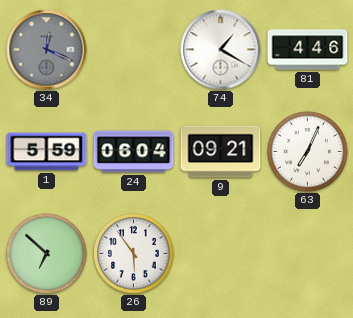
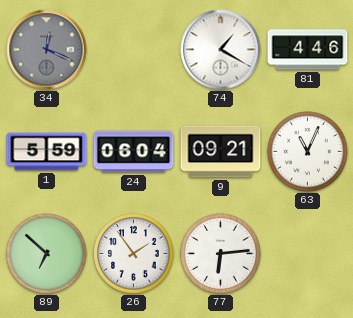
63: 7:04 -> 11:04
26: 5:54 -> 1:54
77: none -> 6:14
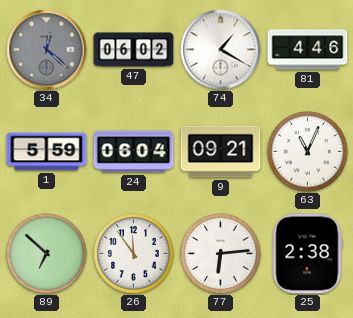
34: 12:19 -> 12:22
47: none -> 06:02
26: 1:54 -> 11:54
25: none -> 2:38
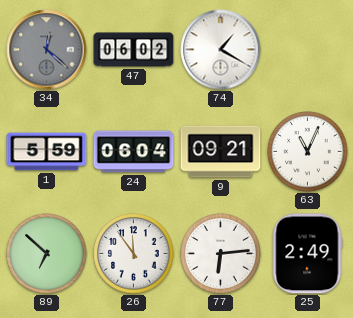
81: 4:46 -> none
25: 2:38 -> 2:49
